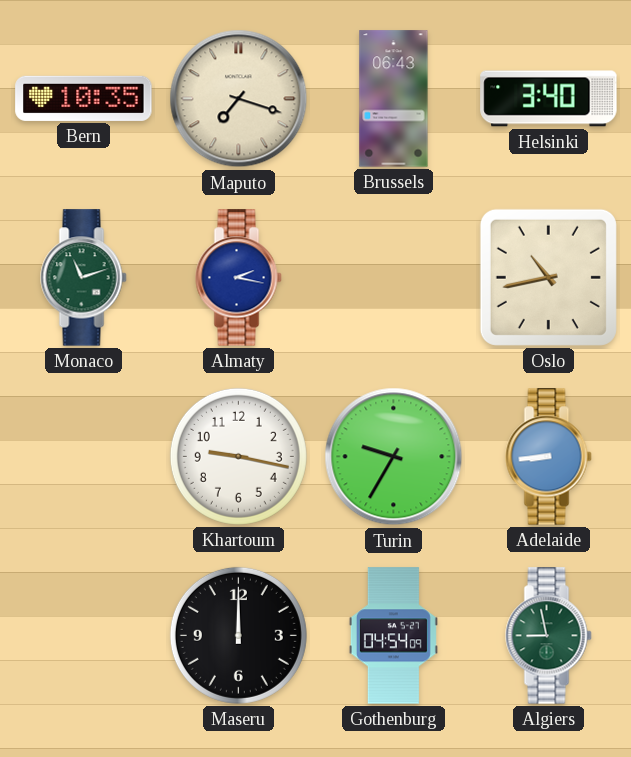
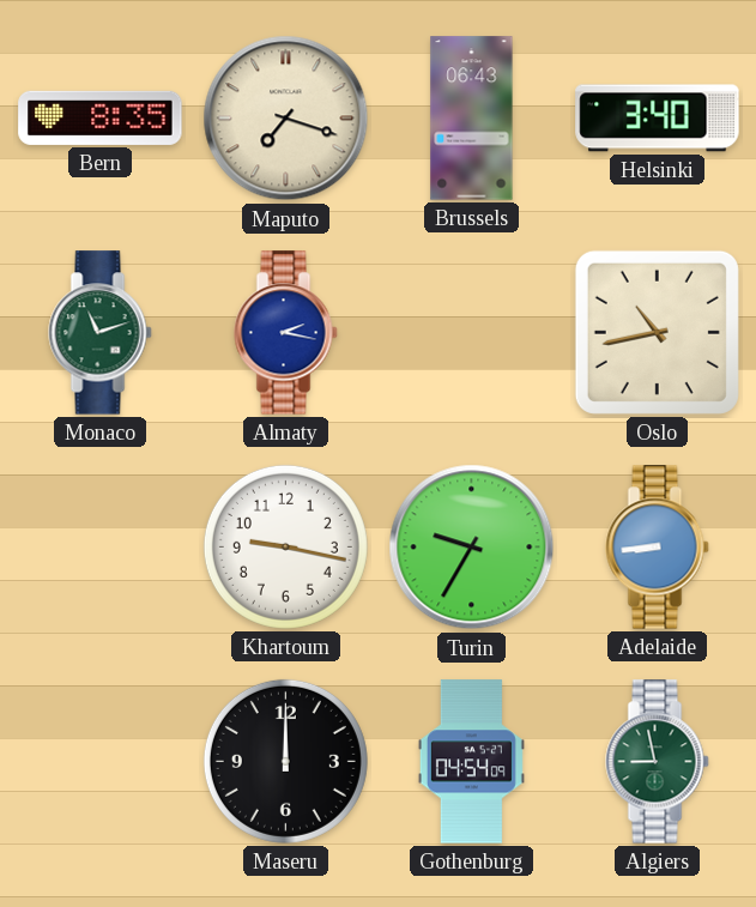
Bern: 10:35 -> 8:35
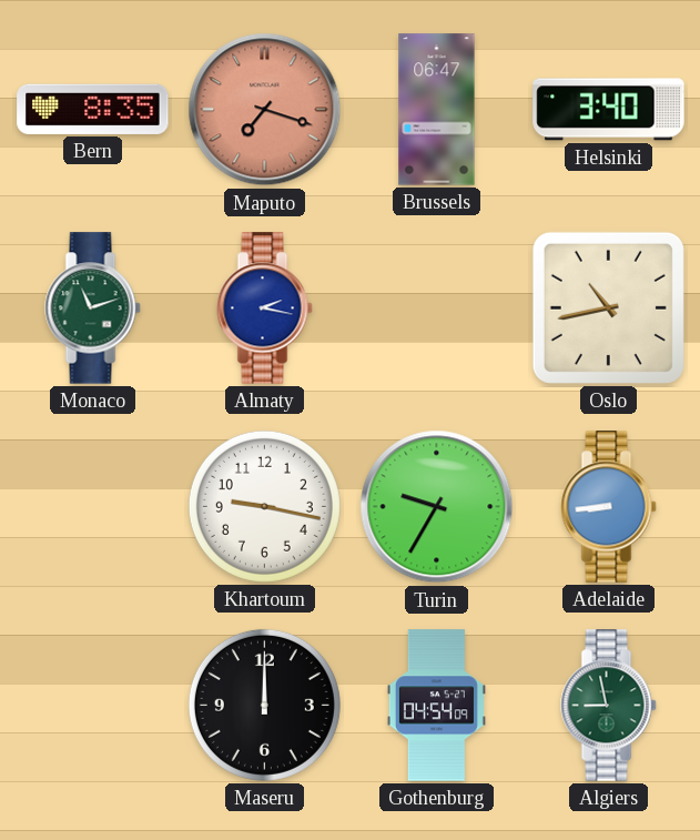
Maputo dial: cream -> salmon
Brussels: 06:43 -> 06:47
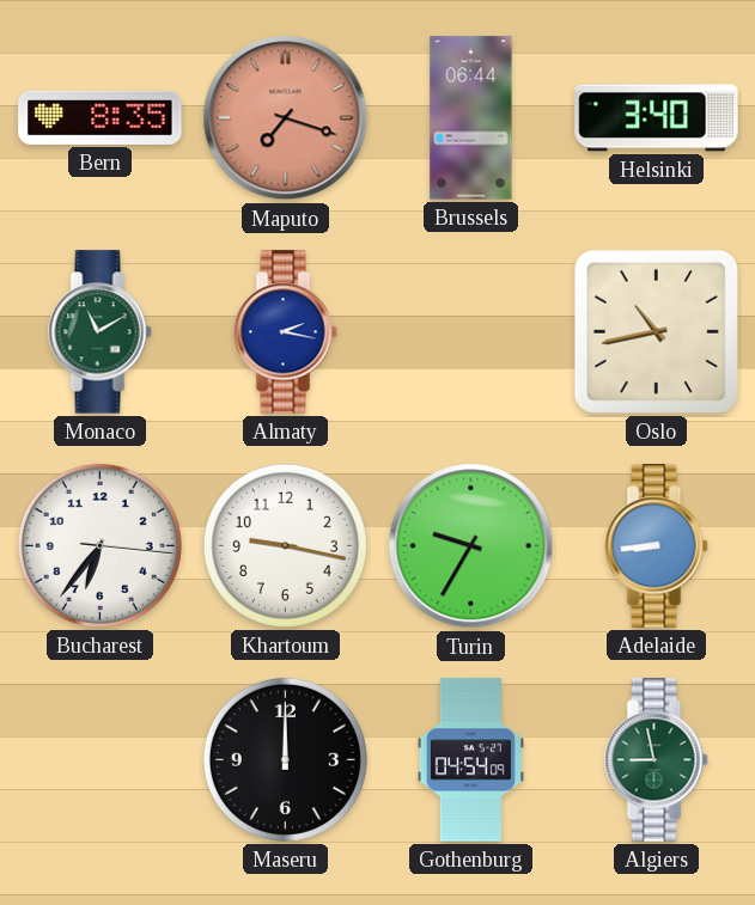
Brussels: 06:47 -> 06:44
Monaco: 11:12 -> 11:10
Bucharest: none -> 6:36
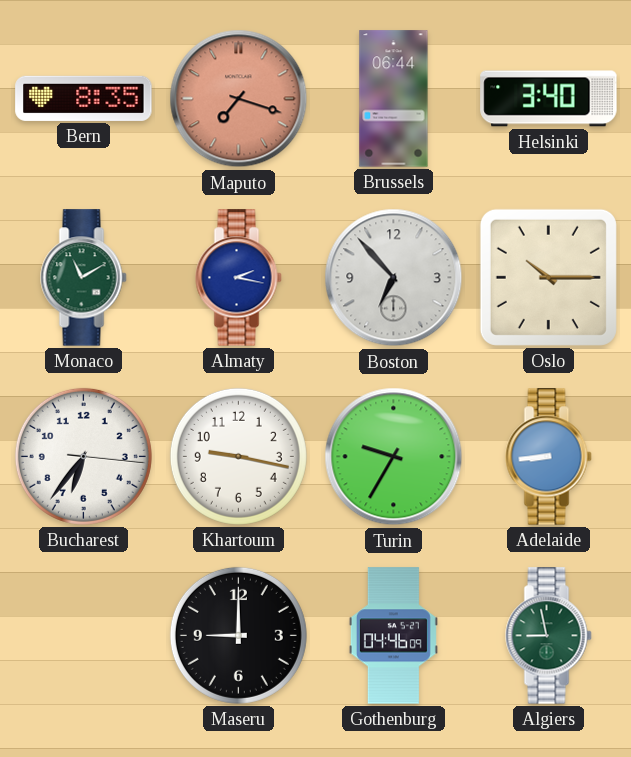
Boston: none -> 6:53
Oslo: 10:43 -> 10:15
Maseru: 12:00 -> 9:00
Gothenburg: 04:54 -> 04:46
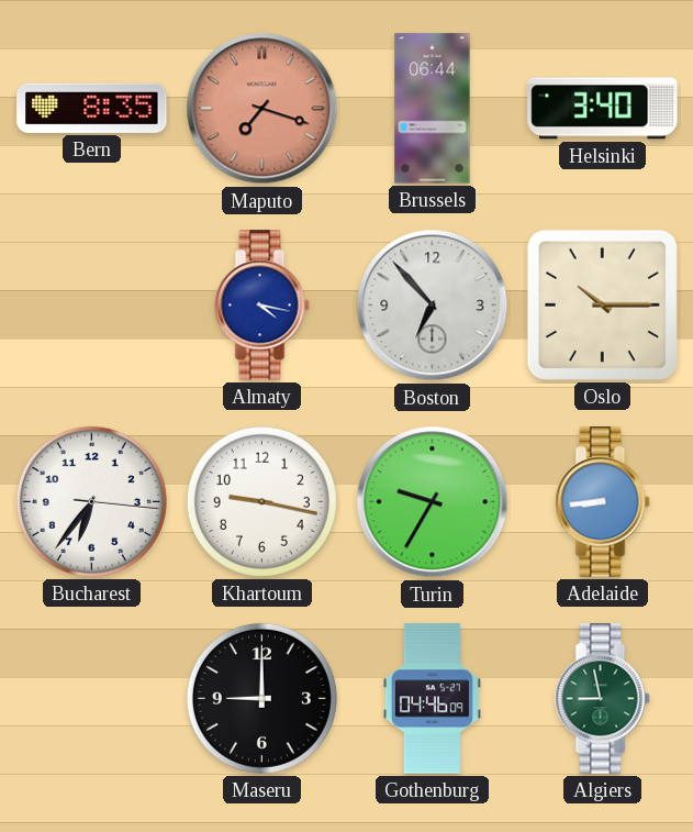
Monaco: 11:10 -> none
Almaty: 2:17 -> 4:17
